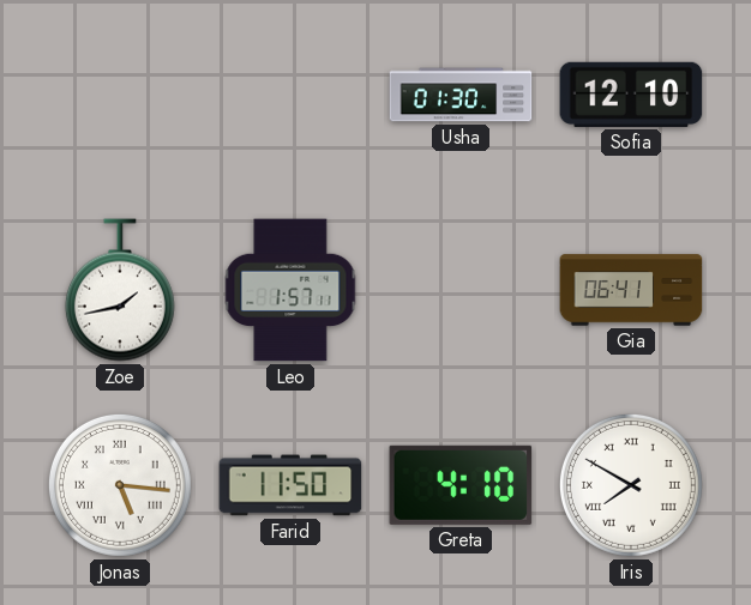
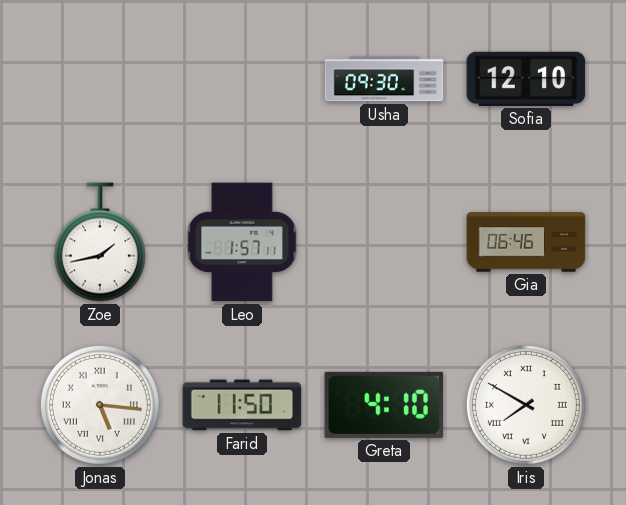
Usha: 01:30 -> 09:30
Gia: 06:41 -> 06:46
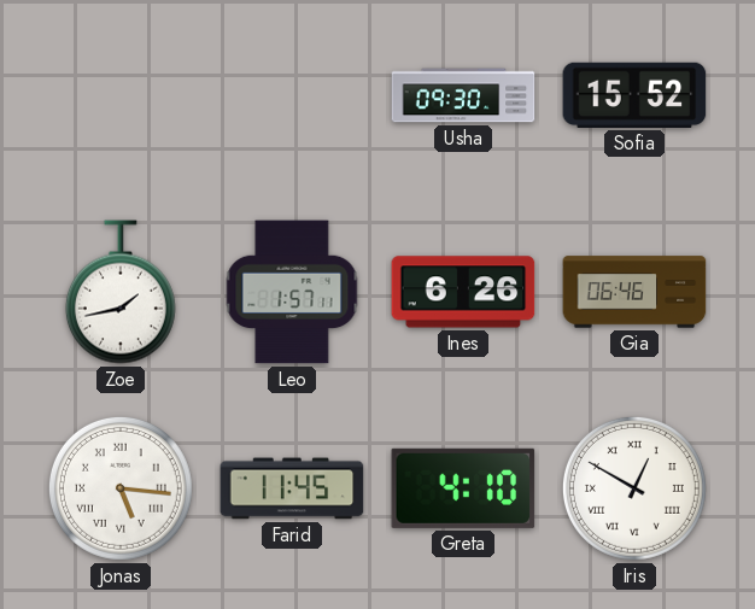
Sofia: 12:10 -> 15:52
Ines: none -> 6:26
Farid: 11:50 -> 11:45
Iris: 7:50 -> 12:50
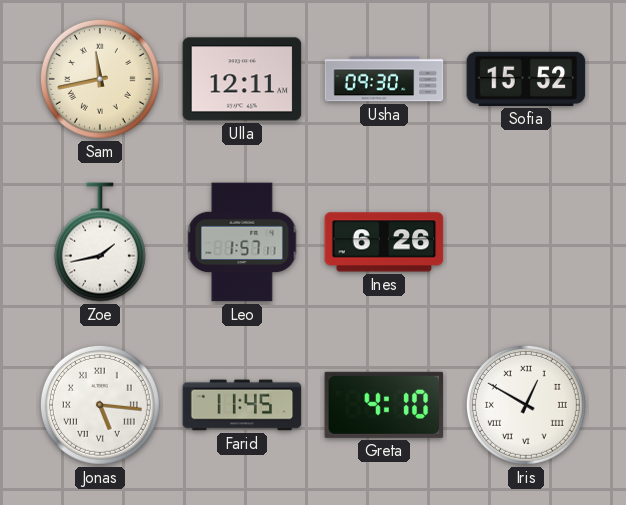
Sam: none -> 11:43
Ulla: none -> 12:11
Gia: 06:46 -> none
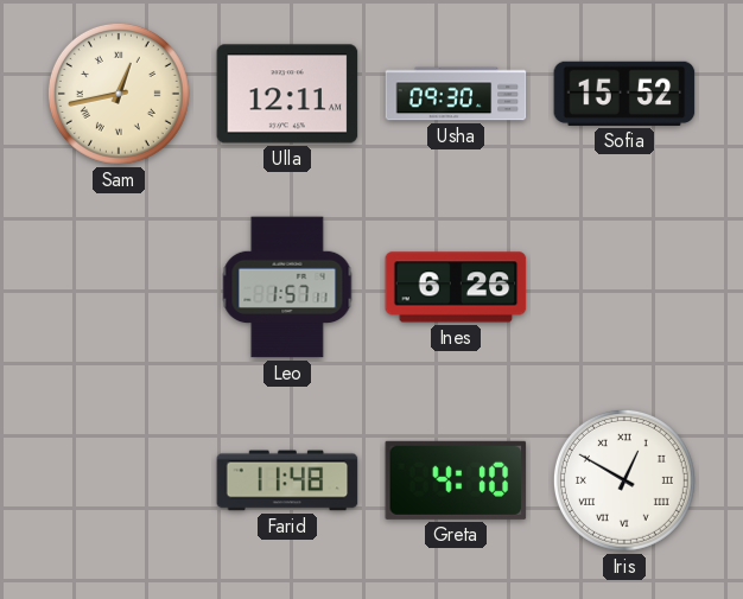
Sam: 11:43 -> 12:43
Zoe: 1:43 -> none
Jonas: 5:16 -> none
Farid: 11:45 -> 11:48
